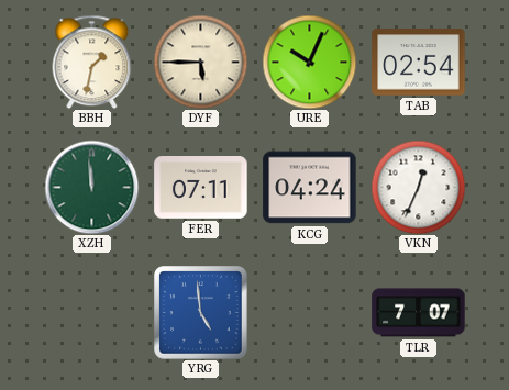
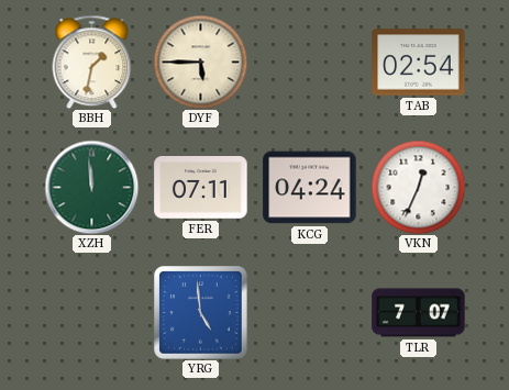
URE: 10:04 -> none
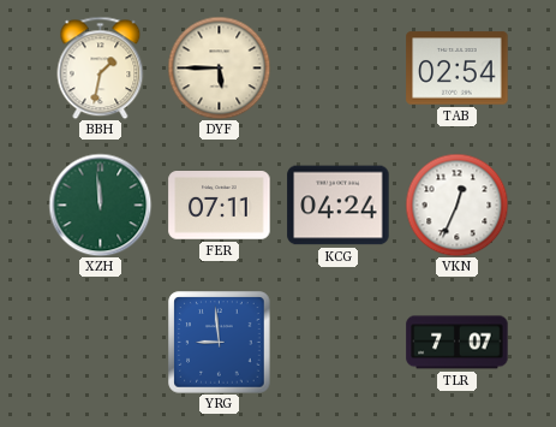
YRG: 4:59 -> 8:59
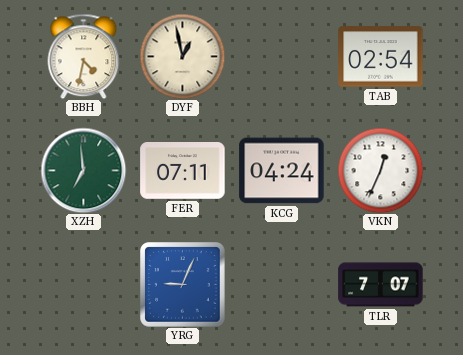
BBH: 1:32 -> 4:32
DYF: 5:45 -> 12:58
XZH: 11:59 -> 6:59
YRG: 8:59 -> 9:04
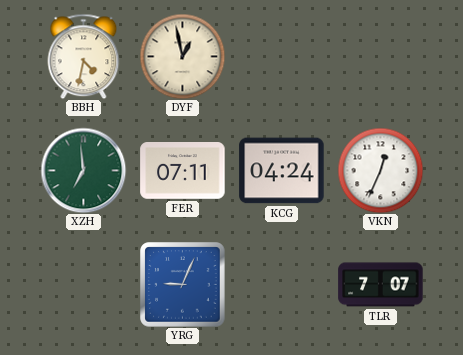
TAB: 02:54 -> none
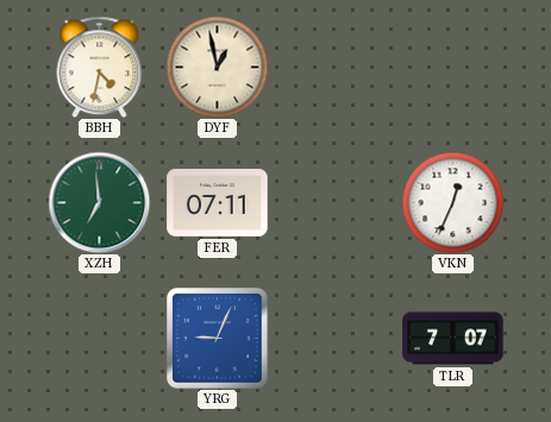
KCG: 04:24 -> none
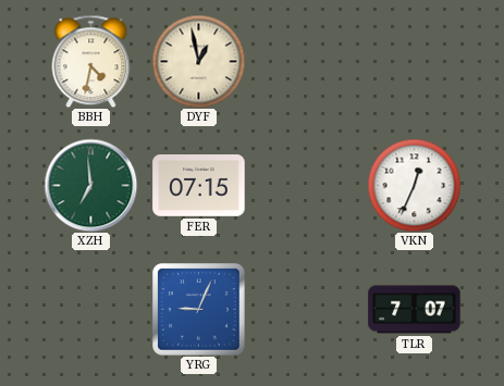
FER: 07:11 -> 07:15
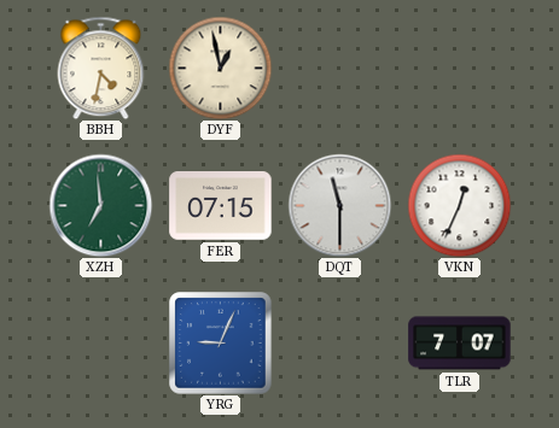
DQT: none -> 11:30
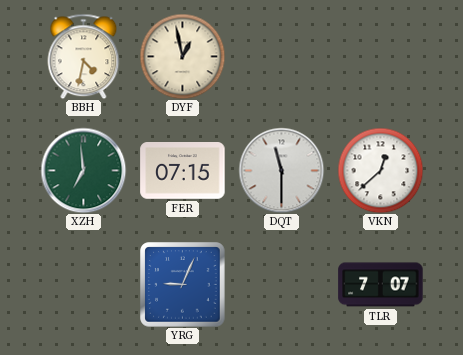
VKN: 12:34 -> 12:38
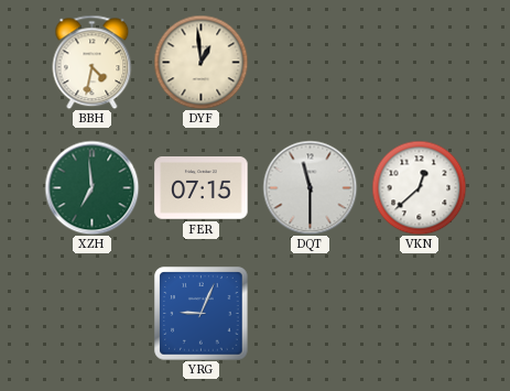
DYF: 12:58 -> 12:59
TLR: 7:07 -> none
